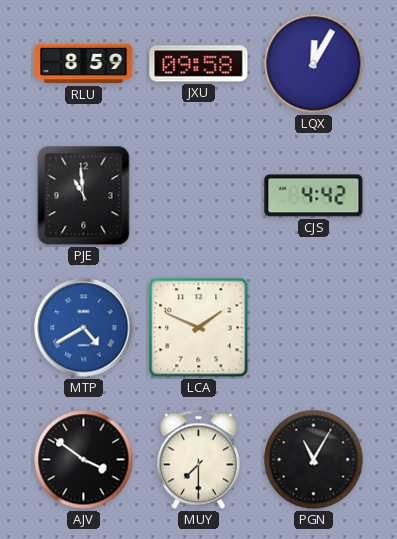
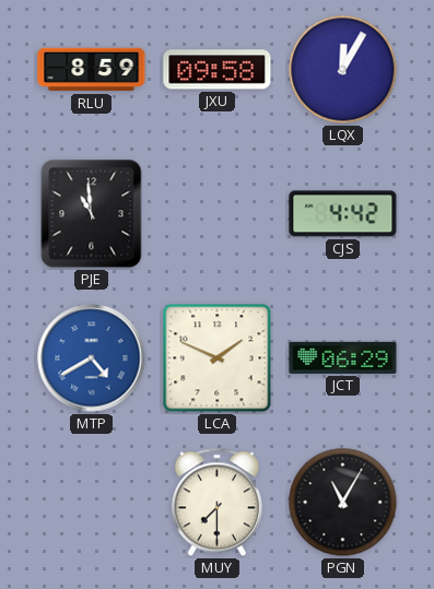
JCT: none -> 06:29
AJV: 3:51 -> none
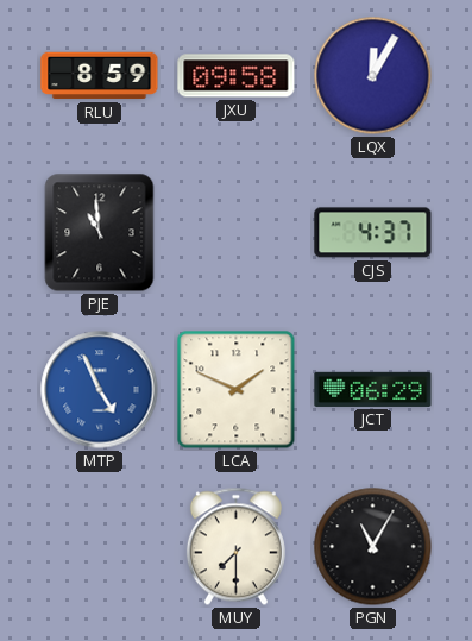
CJS: 4:42 -> 4:37
MTP: 4:40 -> 4:56
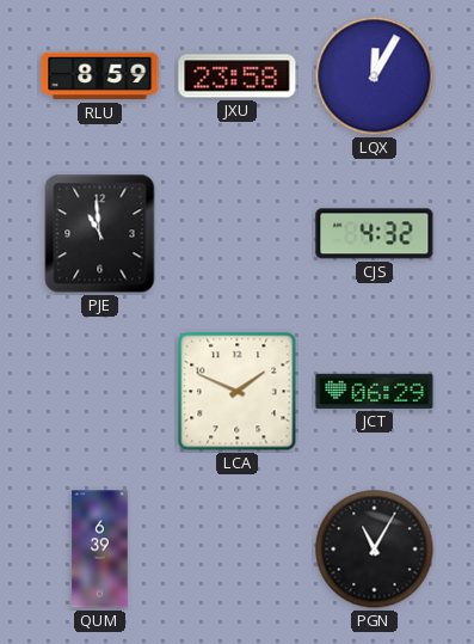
JXU: 09:58 -> 23:58
CJS: 4:37 -> 4:32
MTP: 4:56 -> none
QUM: none -> 6:39
MUY: 7:30 -> none
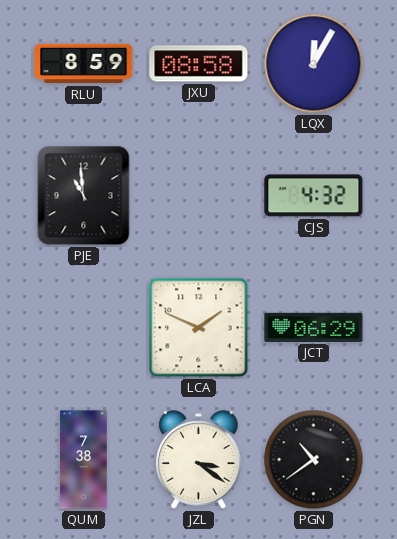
JXU: 23:58 -> 08:58
QUM: 6:39 -> 7:38
JZL: none -> 3:21
PGN: 11:05 -> 10:39
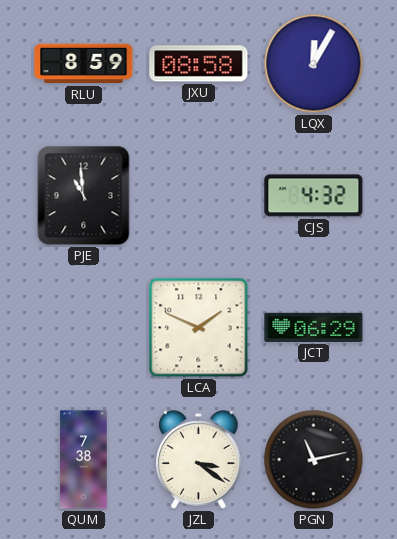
PGN: 10:39 -> 11:13
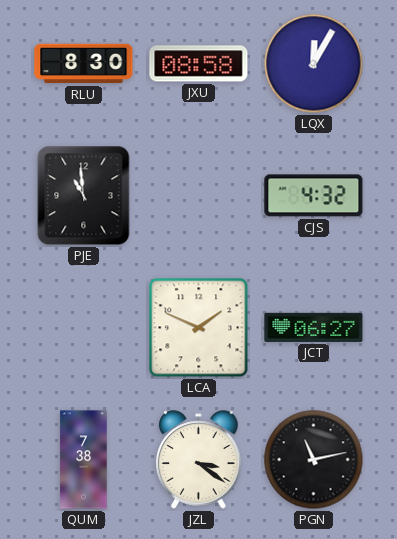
RLU: 8:59 -> 8:30
JCT: 06:29 -> 06:27
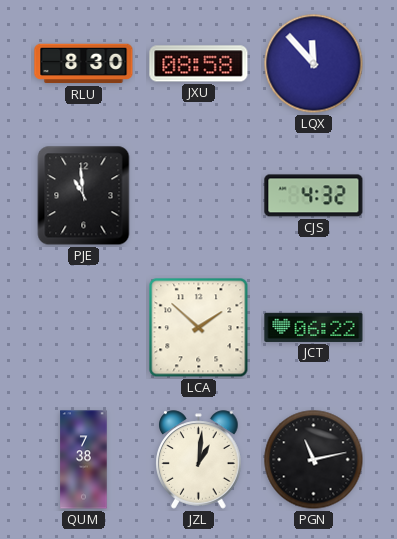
LQX: 12:05 -> 11:53
LCA: 1:49 -> 1:52
JCT: 06:27 -> 06:22
JZL: 3:21 -> 1:01
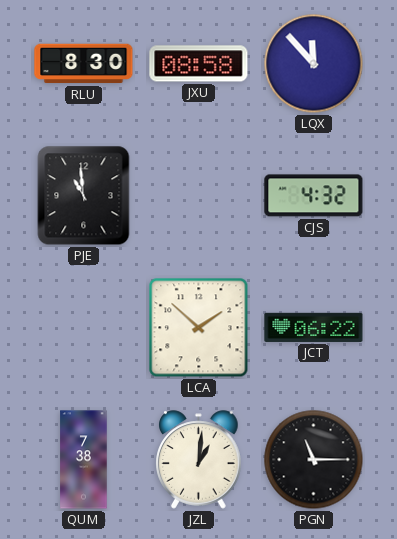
PGN: 11:13 -> 11:15
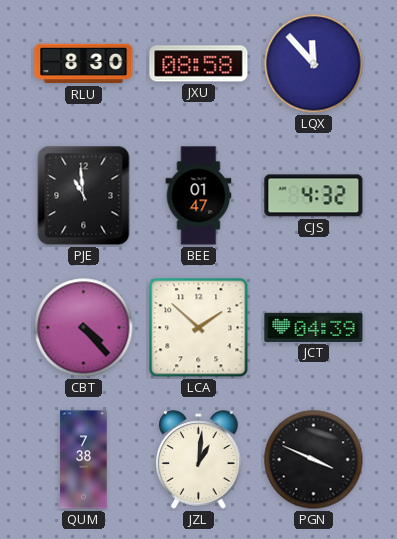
BEE: none -> 01:47
CBT: none -> 4:23
JCT: 06:22 -> 04:39
PGN: 11:15 -> 3:49
